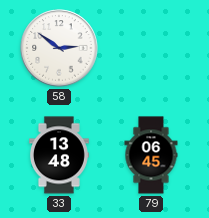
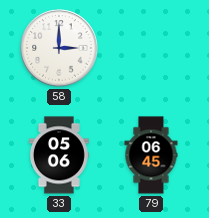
58: 2:51 -> 3:00
33: 13:48 -> 05:06
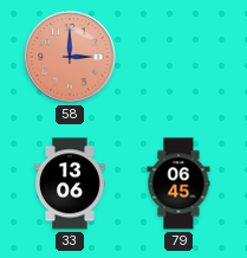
58 dial: white -> salmon
33: 05:06 -> 13:06
